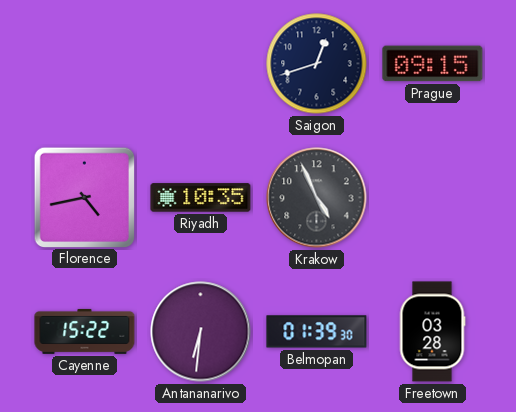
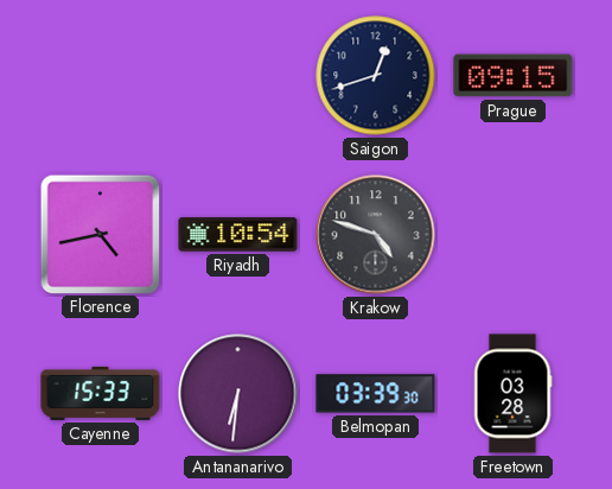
Riyadh: 10:35 -> 10:54
Krakow: 4:56 -> 4:48
Cayenne: 15:22 -> 15:33
Belmopan: 01:39 -> 03:39
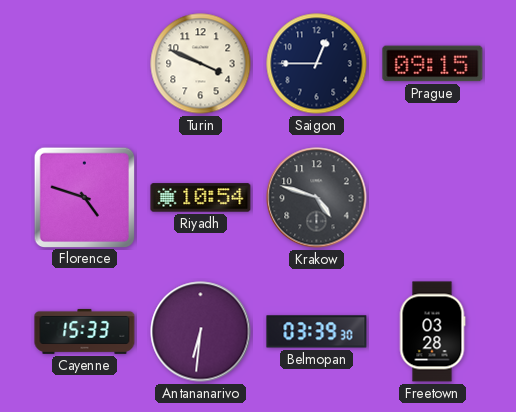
Turin: none -> 3:49
Saigon: 12:42 -> 12:45
Florence: 4:43 -> 4:48
